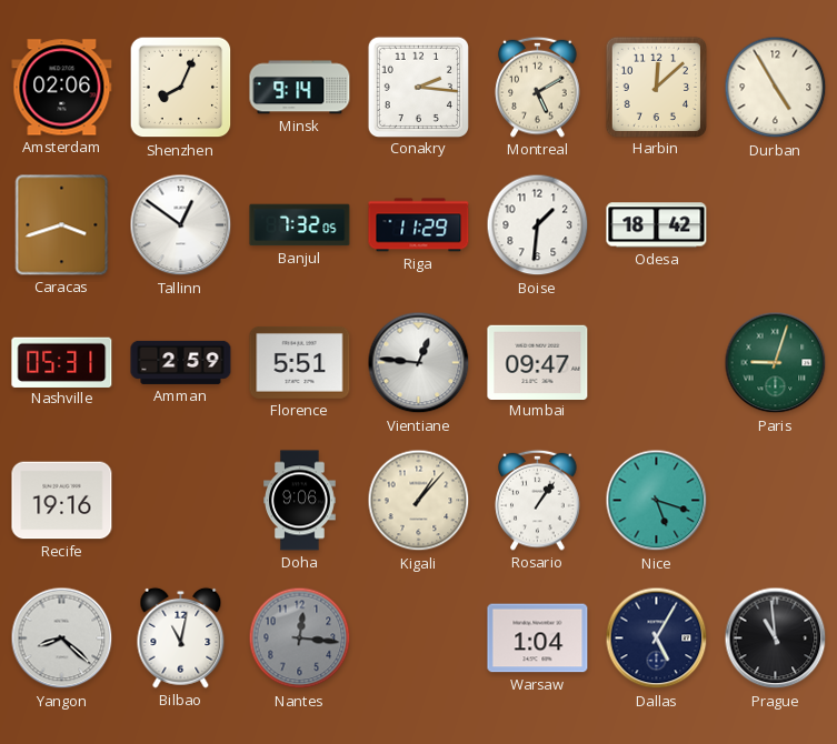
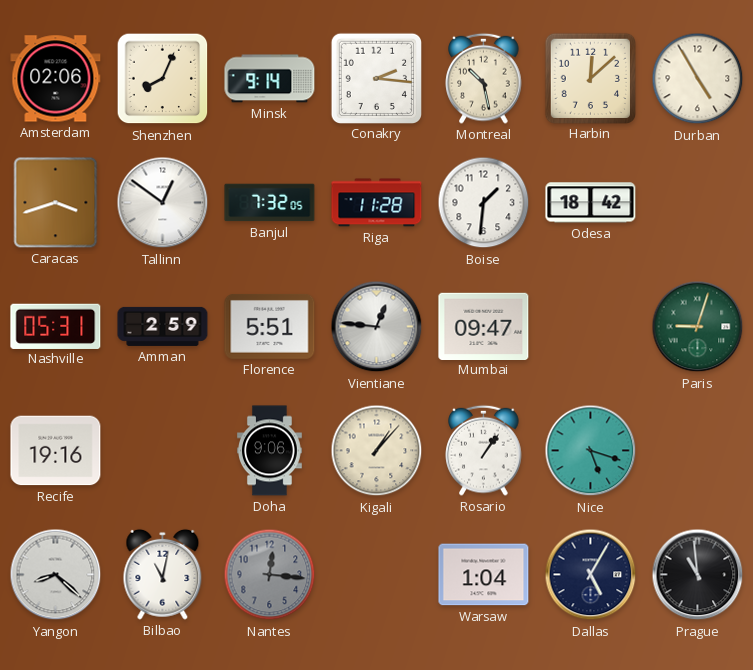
Montreal: 5:10 -> 10:28
Riga: 11:29 -> 11:28
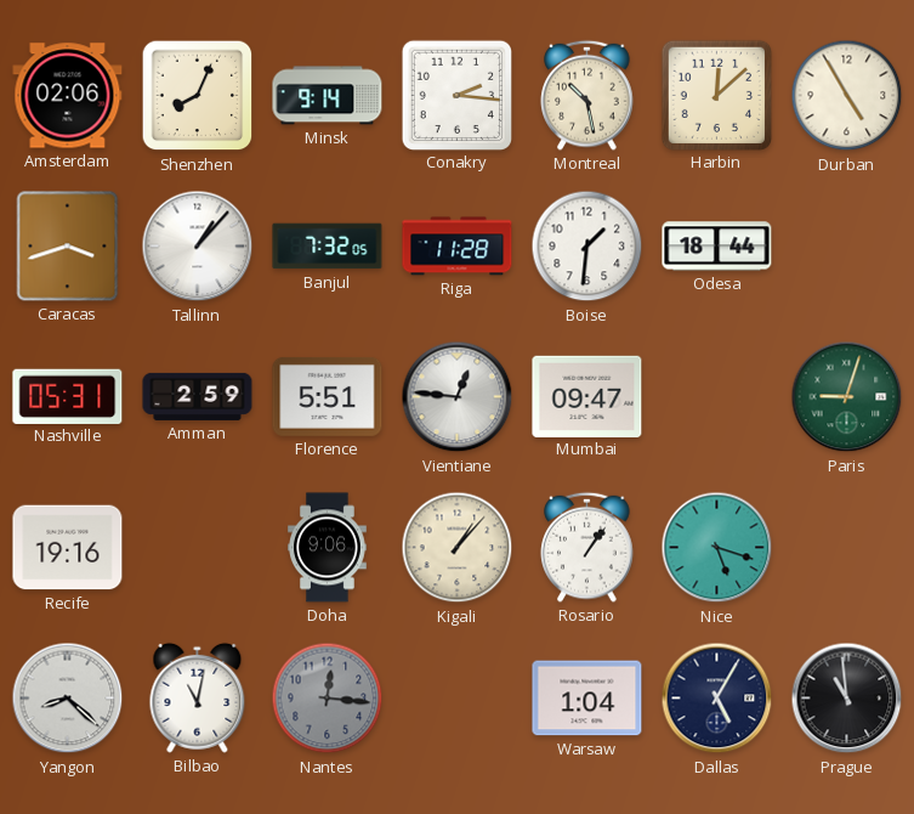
Tallinn: 12:51 -> 1:07
Odesa: 18:42 -> 18:44
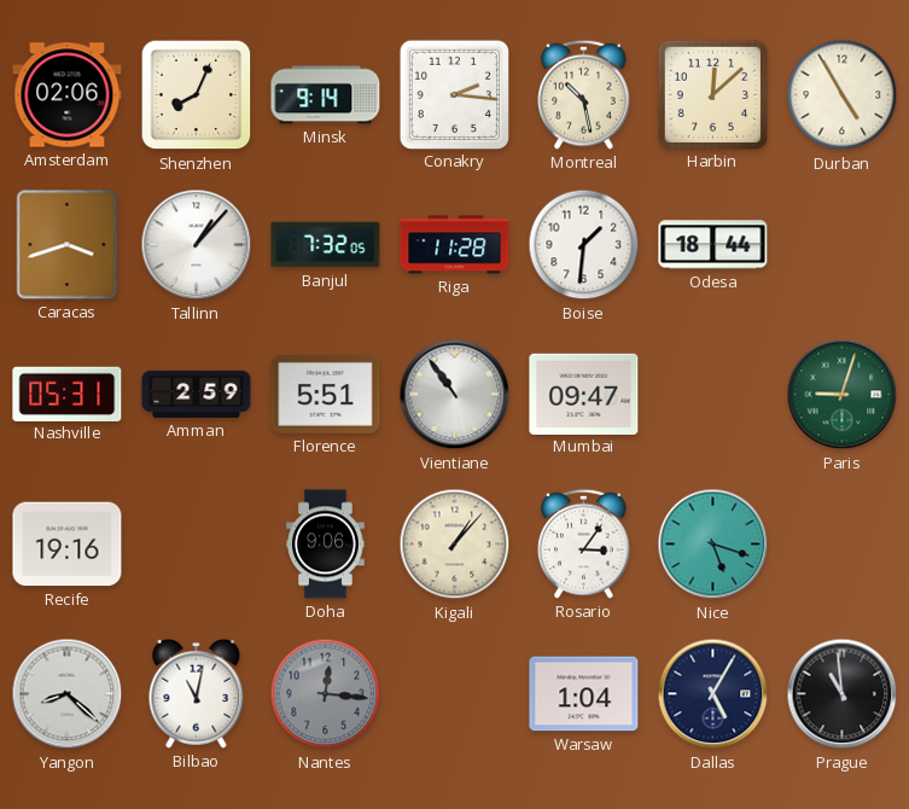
Vientiane: 12:46 -> 10:54
Rosario: 1:06 -> 3:06
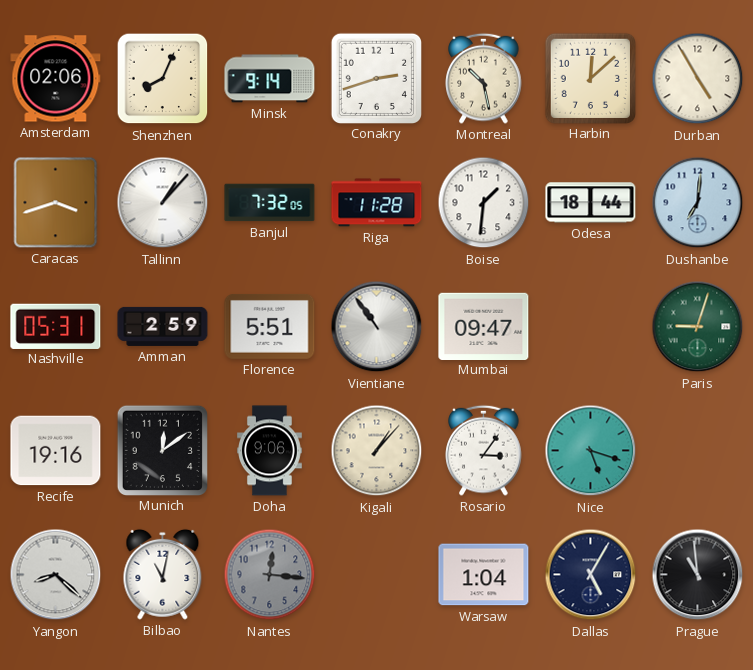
Conakry: 2:16 -> 2:42
Dushanbe: none -> 7:01
Munich: none -> 12:09
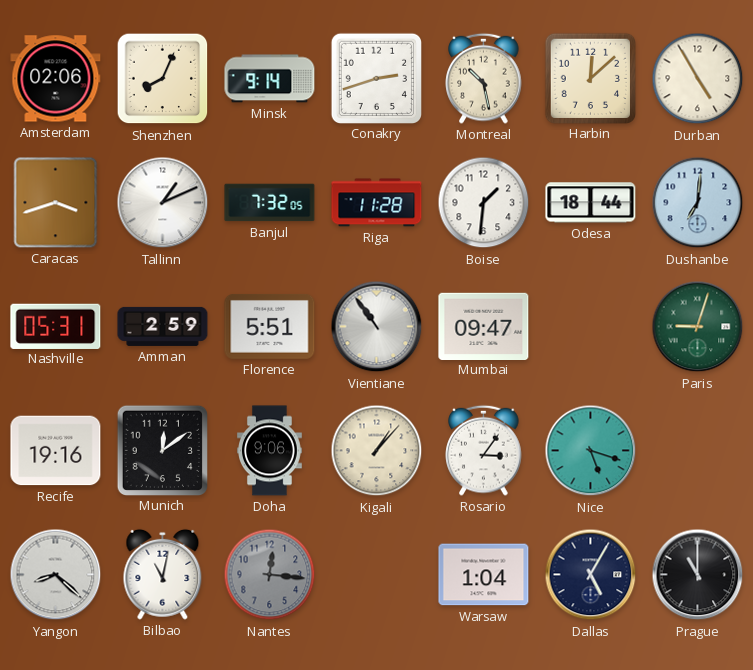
Tallinn: 1:07 -> 1:11
Prague: 10:59 -> 11:00
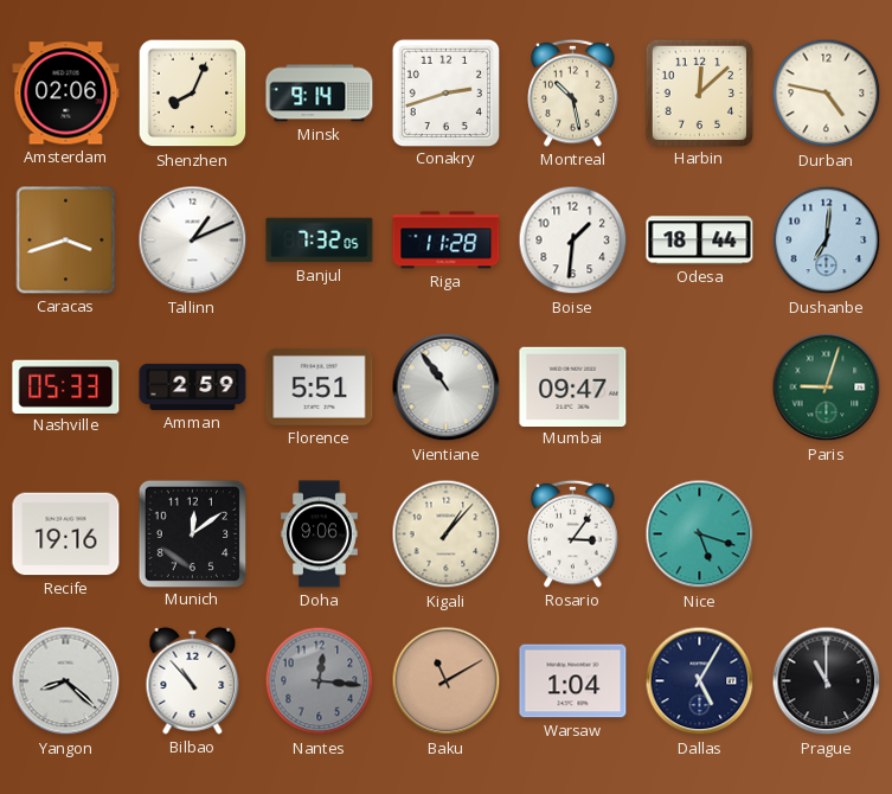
Durban: 4:55 -> 4:47
Nashville: 05:31 -> 05:33
Bilbao: 11:02 -> 10:53
Baku: none -> 11:10
